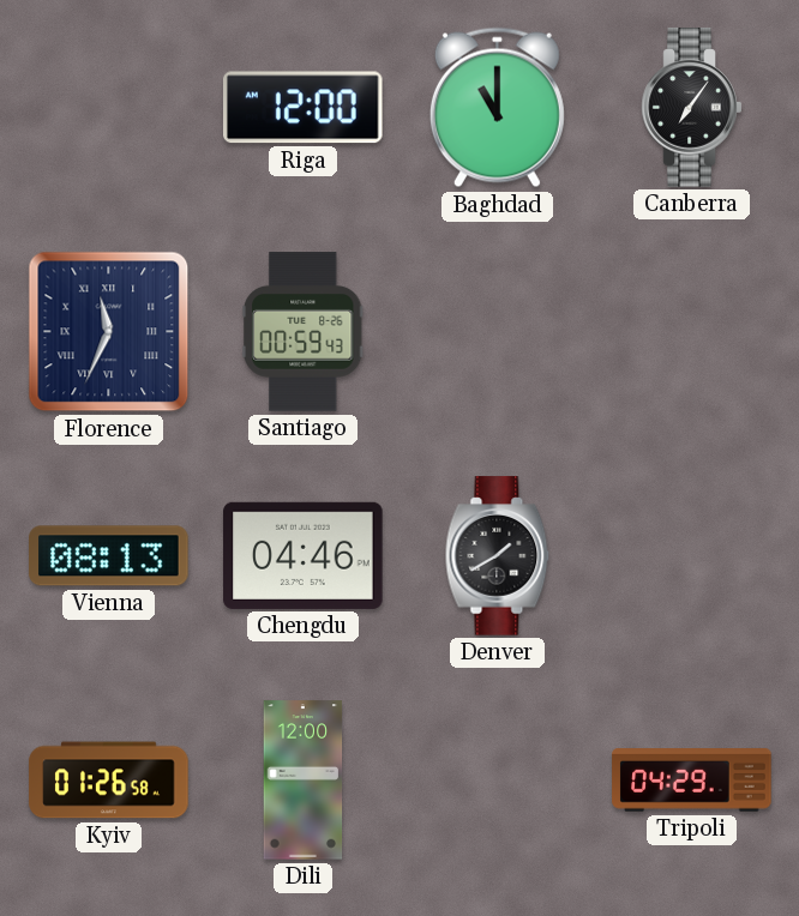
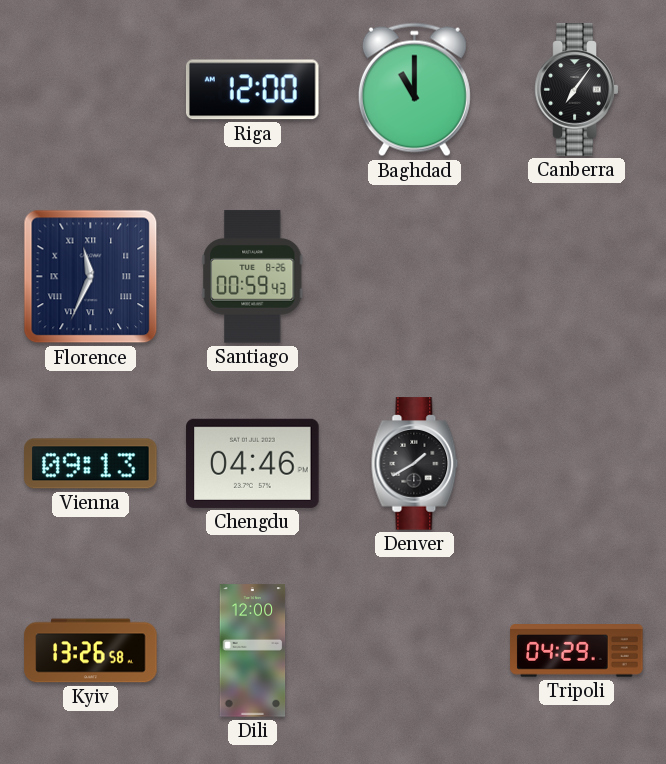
Vienna: 08:13 -> 09:13
Kyiv: 01:26 -> 13:26
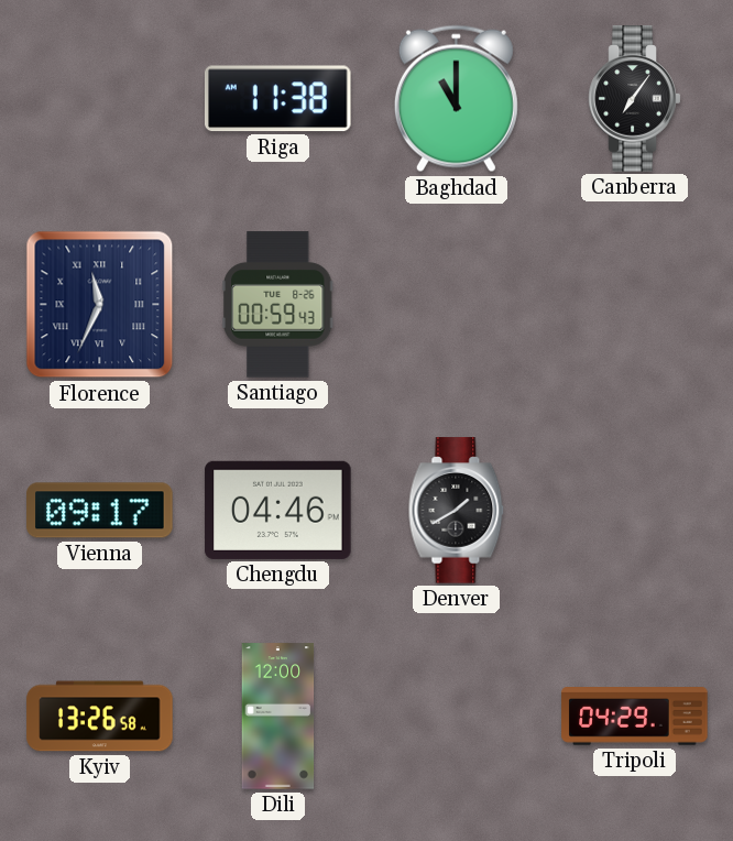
Riga: 12:00 -> 11:38
Vienna: 09:13 -> 09:17
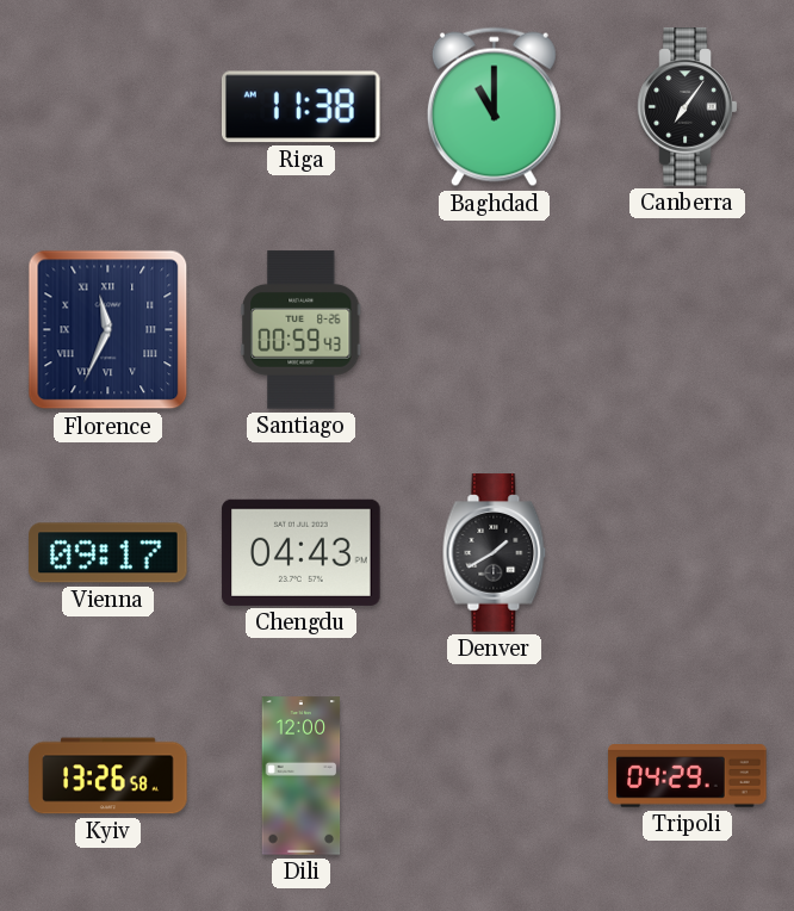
Chengdu: 04:46 -> 04:43
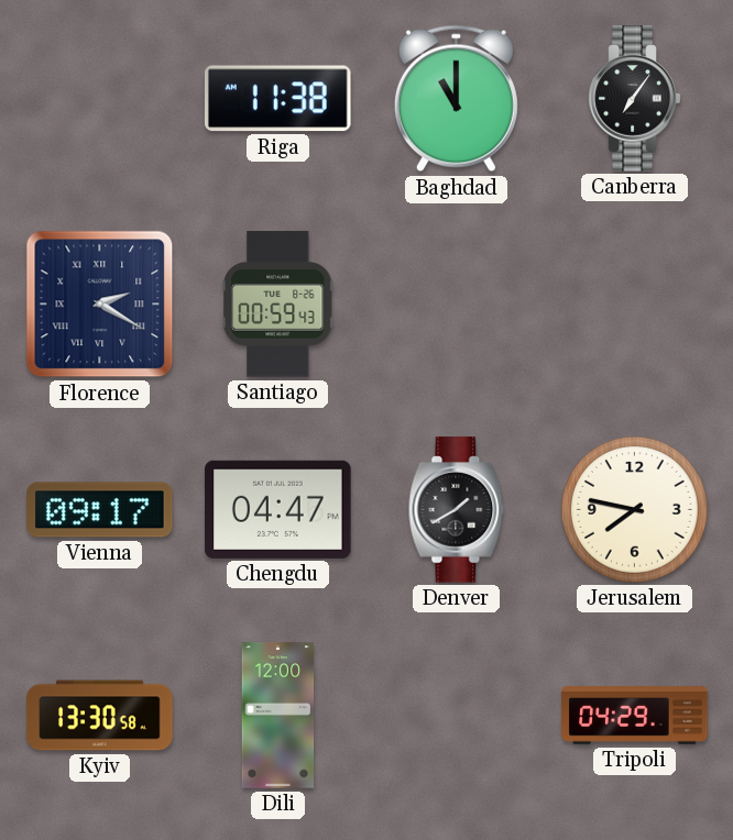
Florence: 11:34 -> 2:20
Chengdu: 04:43 -> 04:47
Jerusalem: none -> 7:47
Kyiv: 13:26 -> 13:30
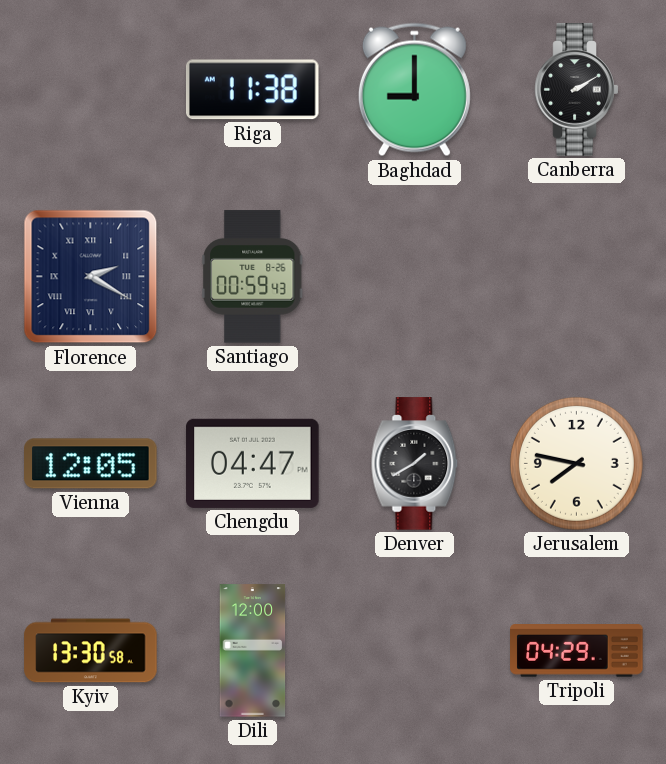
Baghdad: 11:00 -> 9:00
Canberra: 7:06 -> 2:10
Vienna: 09:17 -> 12:05
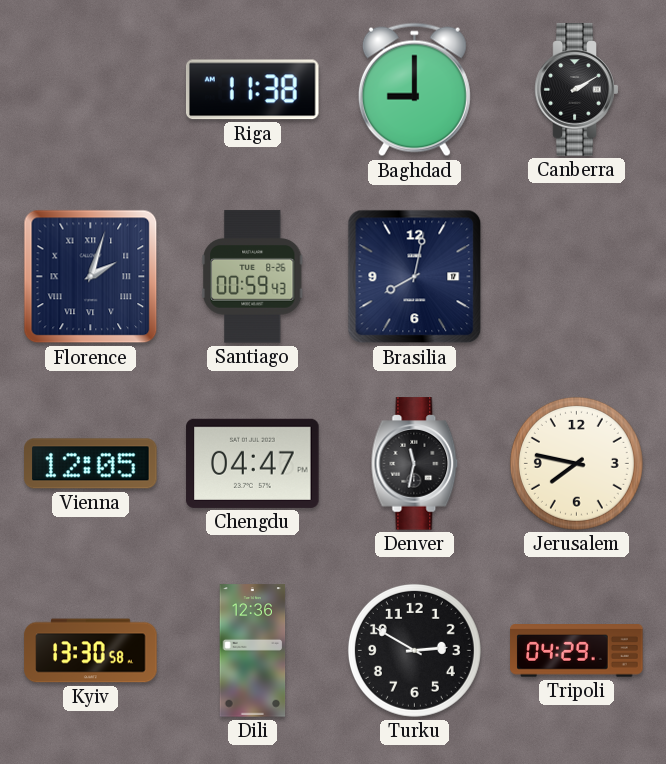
Florence: 2:20 -> 2:03
Brasilia: none -> 8:02
Denver: 1:40 -> 11:32
Dili: 12:00 -> 12:36
Turku: none -> 2:50
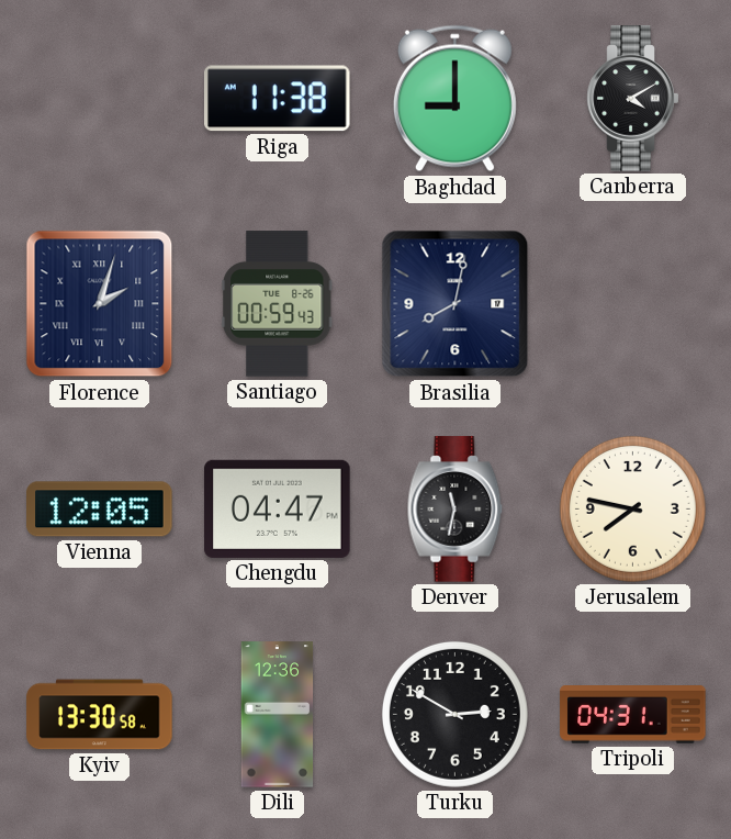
Canberra: 2:10 -> 4:10
Tripoli: 04:29 -> 04:31
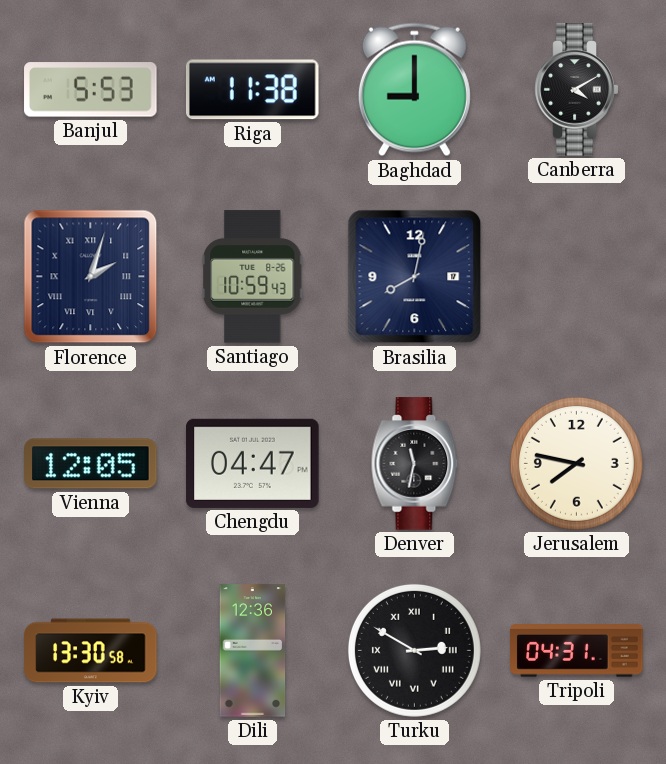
Banjul: none -> 5:53
Santiago: 00:59 -> 10:59
Turku numerals: Arabic -> Roman
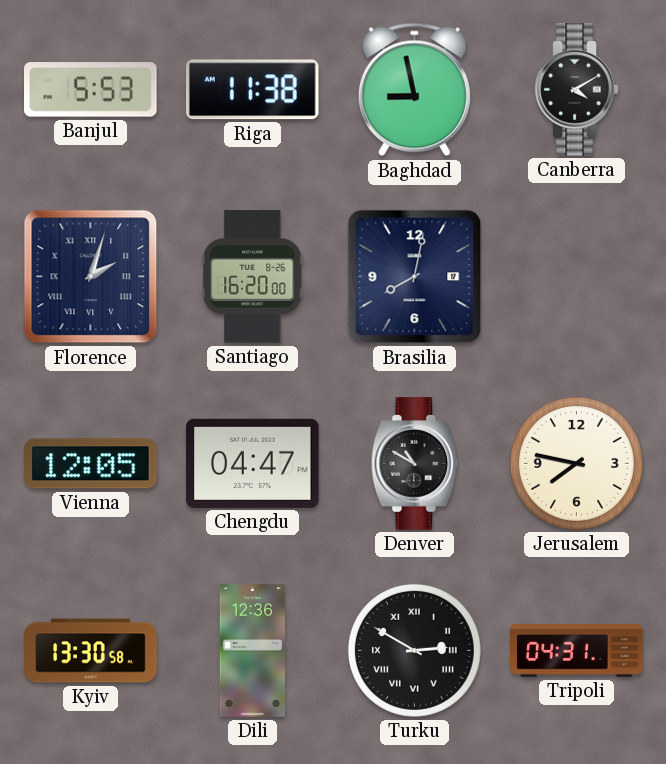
Baghdad: 9:00 -> 8:58
Santiago: 10:59 -> 16:20
Denver: 11:32 -> 10:50
